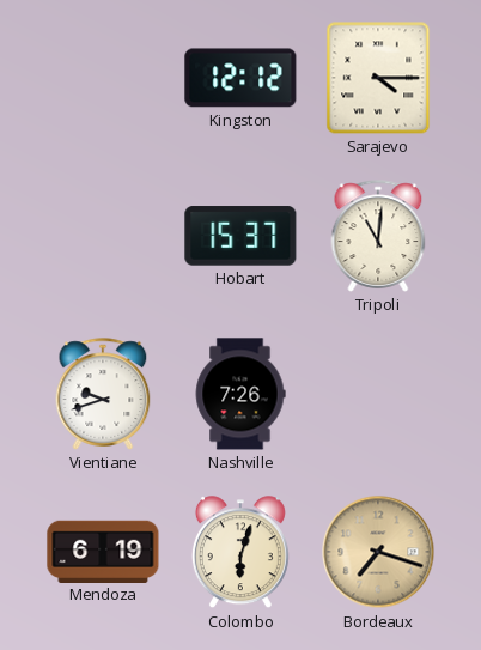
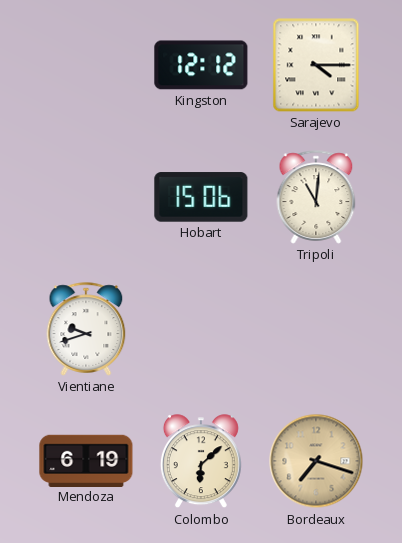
Hobart: 15:37 -> 15:06
Nashville: 7:26 -> none
Colombo: 6:03 -> 6:08
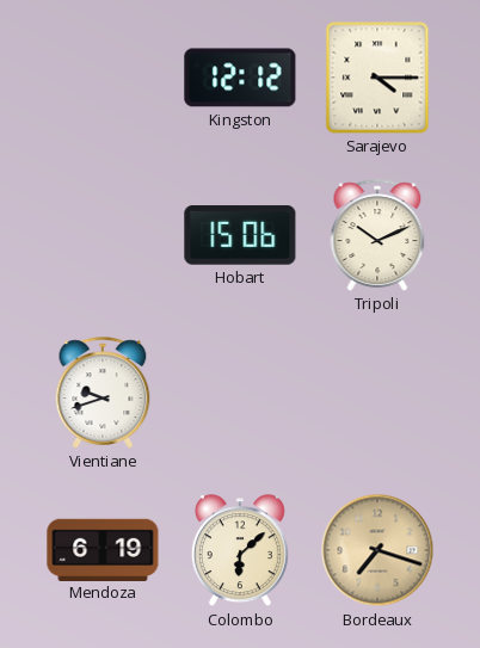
Tripoli: 11:01 -> 10:11
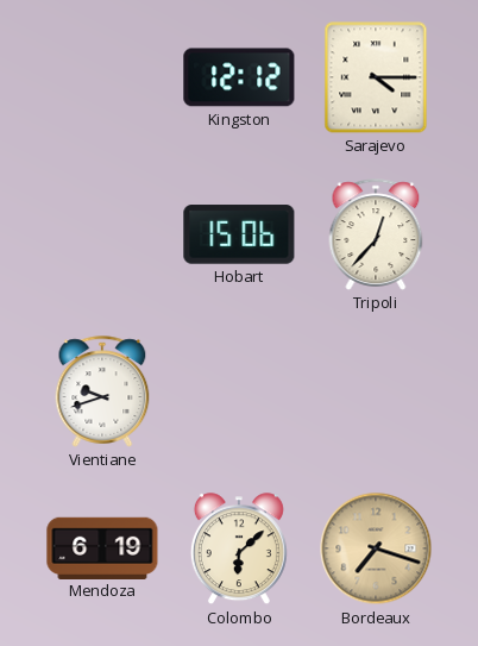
Tripoli: 10:11 -> 12:37
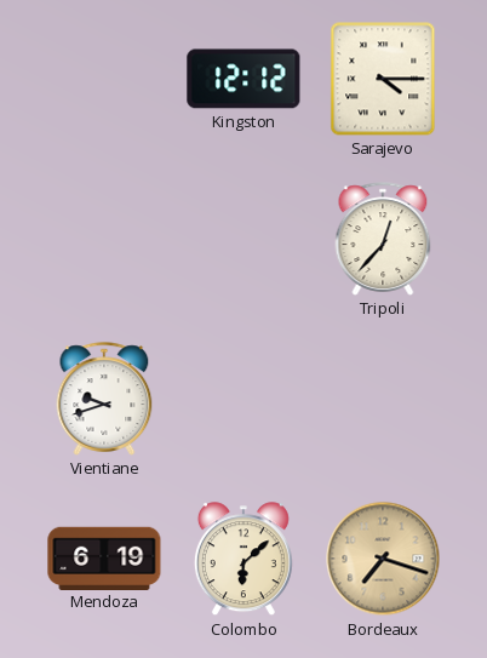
Hobart: 15:06 -> none
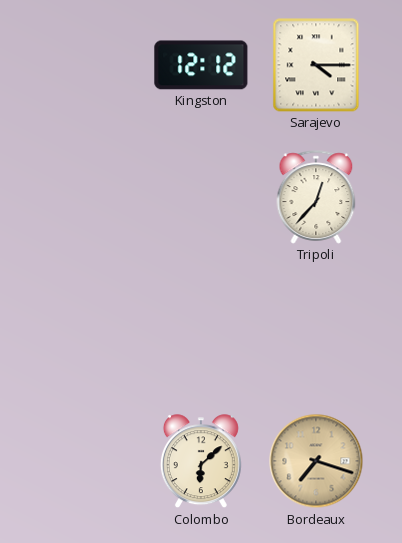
Vientiane: 9:42 -> none
Mendoza: 6:19 -> none
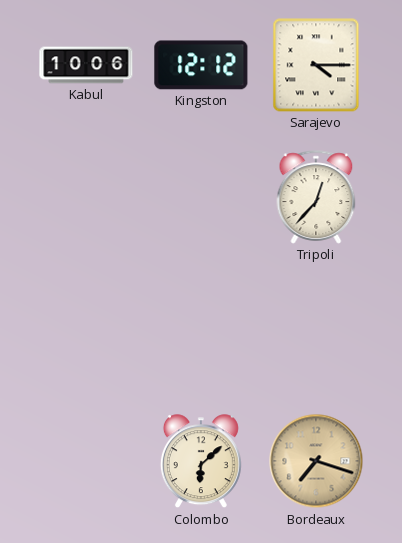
Kabul: none -> 10:06
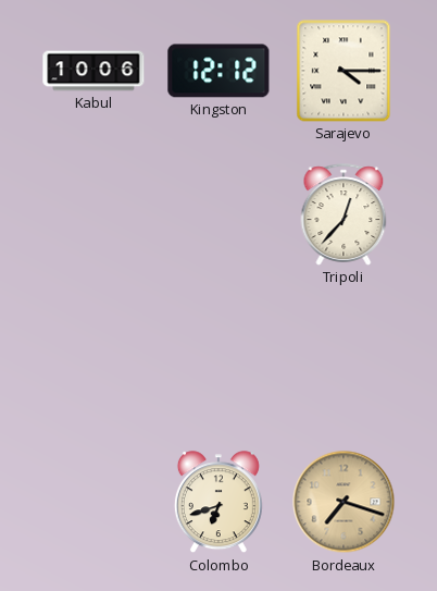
Colombo: 6:08 -> 6:42
